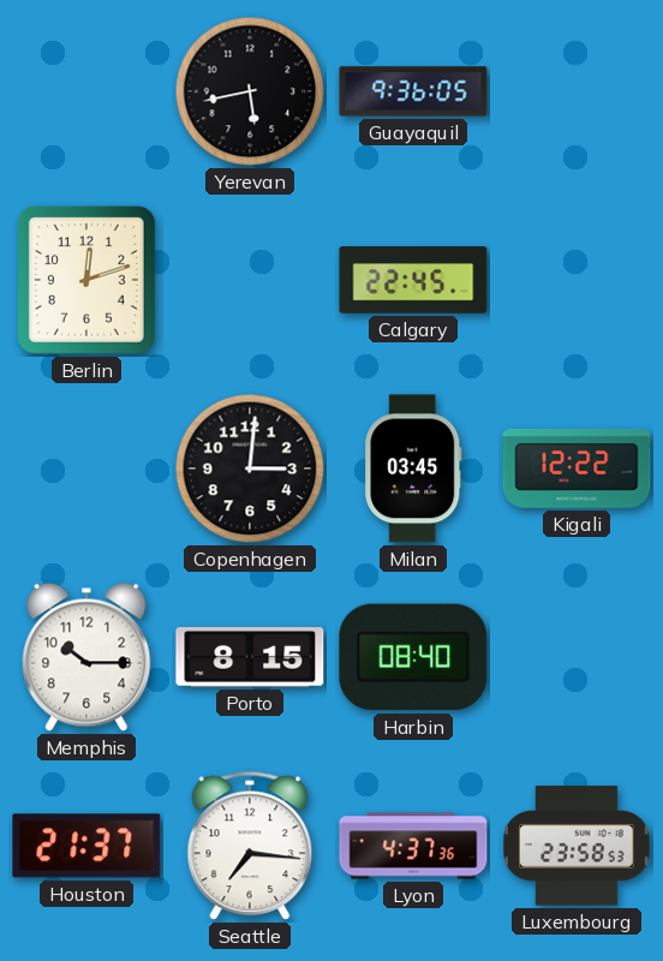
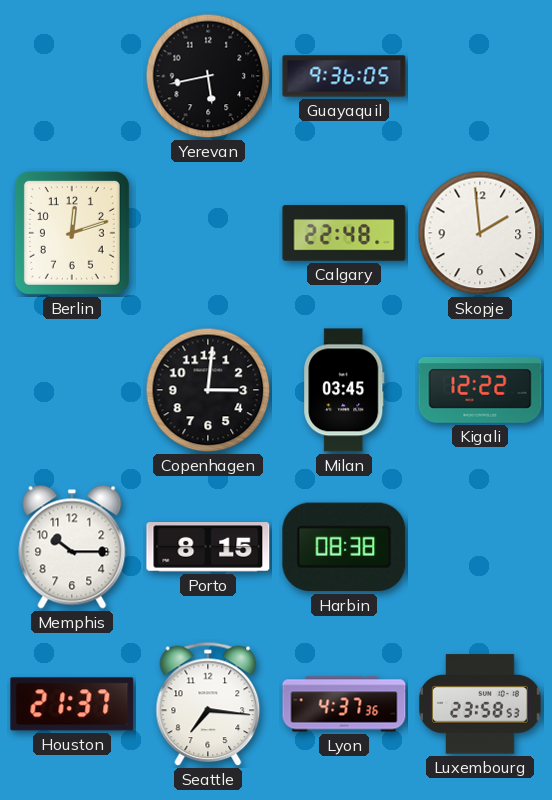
Calgary: 22:45 -> 22:48
Skopje: none -> 1:59
Harbin: 08:40 -> 08:38
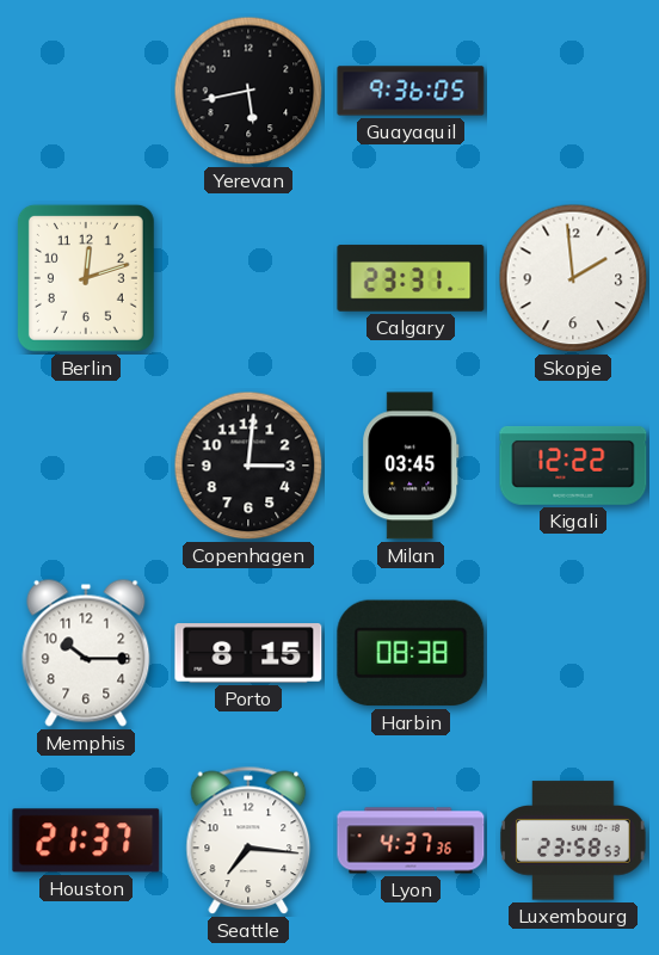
Calgary: 22:48 -> 23:31
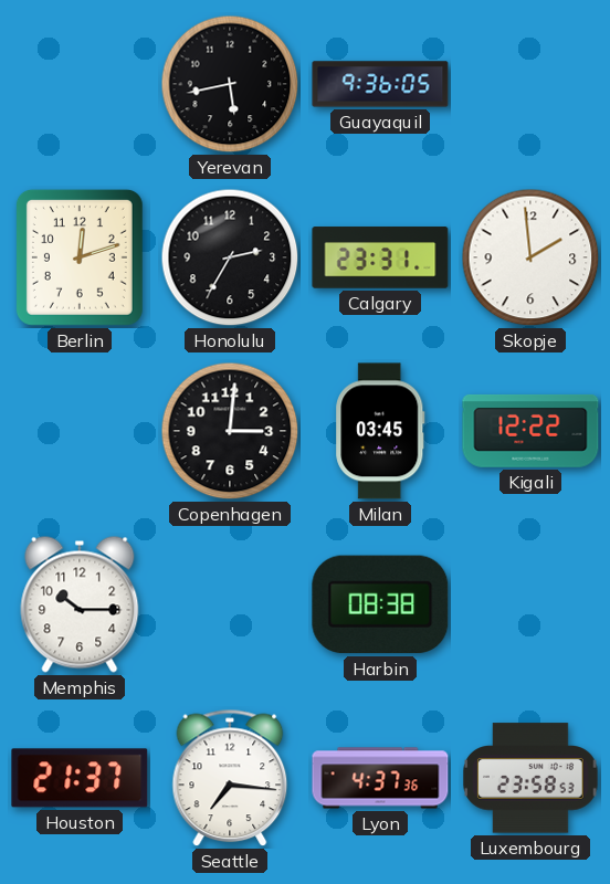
Honolulu: none -> 2:35
Porto: 8:15 -> none
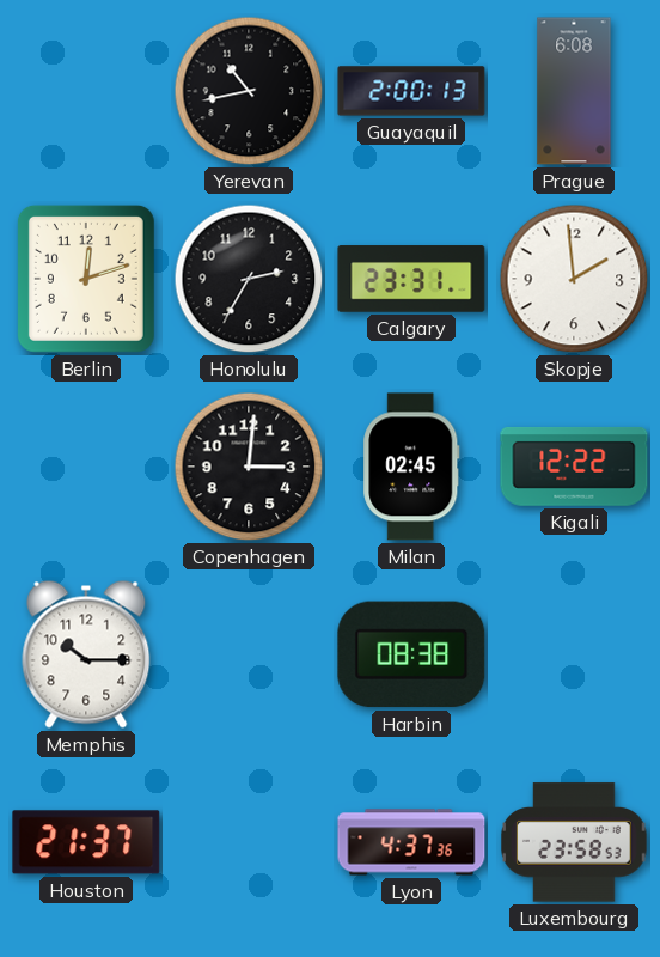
Yerevan: 5:43 -> 10:43
Guayaquil: 9:36 -> 2:00
Prague: none -> 6:08
Milan: 03:45 -> 02:45
Seattle: 7:16 -> none
